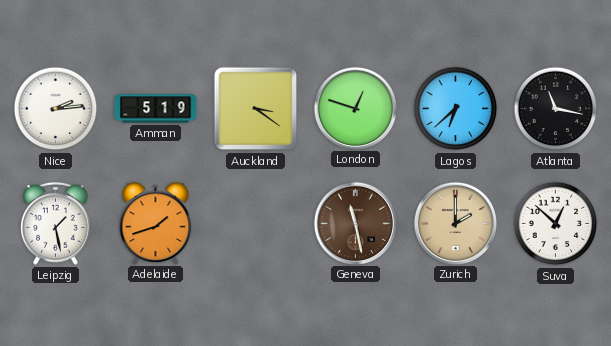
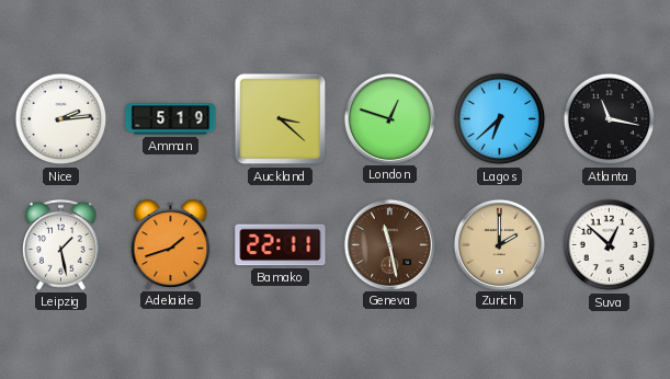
Auckland: 3:21 -> 3:22
Bamako: none -> 22:11
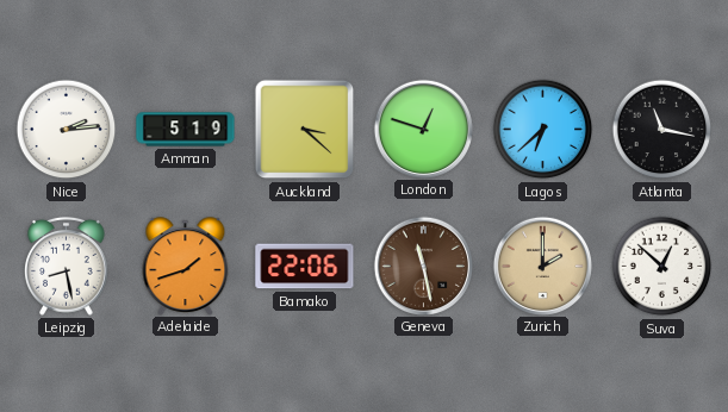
Leipzig: 1:28 -> 8:28
Bamako: 22:11 -> 22:06
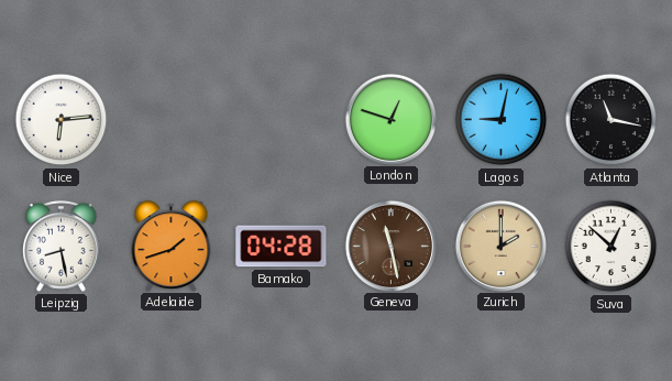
Nice: 2:14 -> 6:14
Amman: 5:19 -> none
Auckland: 3:22 -> none
Lagos: 6:38 -> 9:02
Bamako: 22:06 -> 04:28
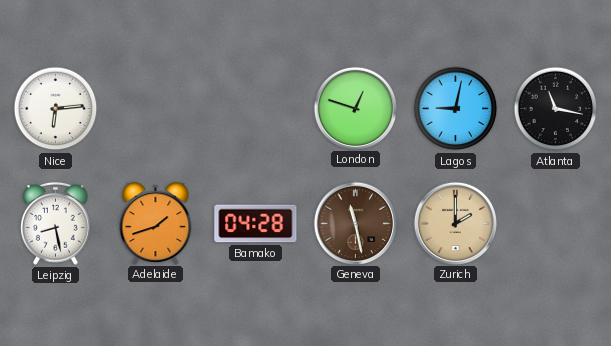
Suva: 12:52 -> none
